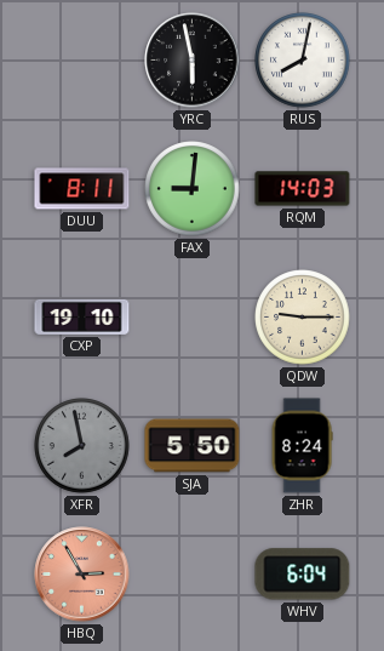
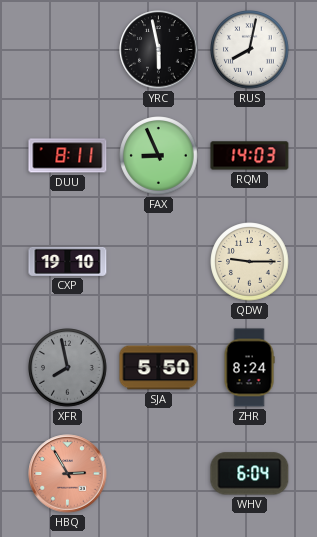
FAX: 9:01 -> 8:56
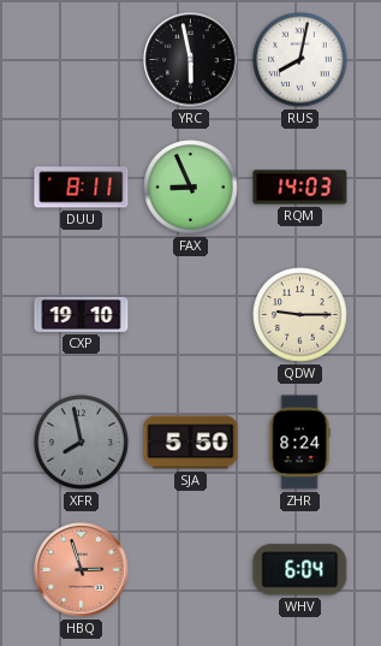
HBQ: 2:55 -> 2:57
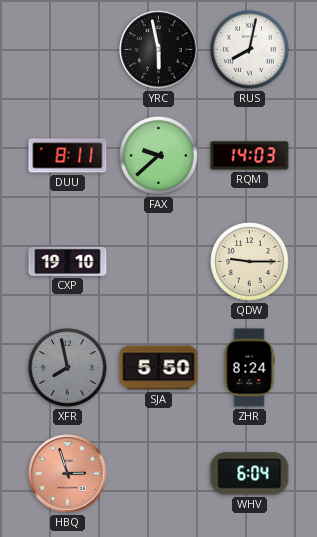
FAX: 8:56 -> 9:38
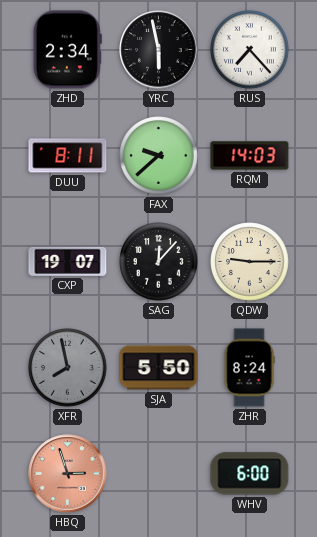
ZHD: none -> 2:34
RUS: 8:02 -> 7:23
CXP: 19:10 -> 19:07
SAG: none -> 12:07
WHV: 6:04 -> 6:00
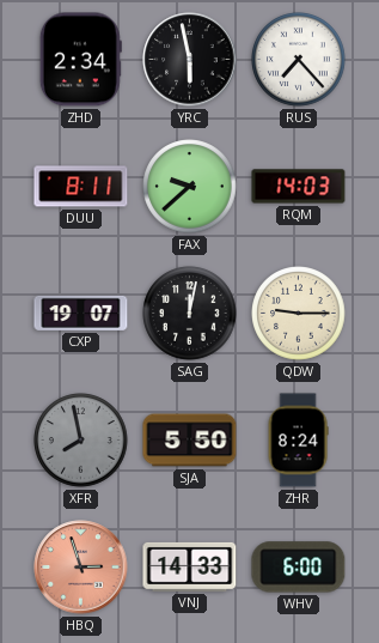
SAG: 12:07 -> 12:02
VNJ: none -> 14:33
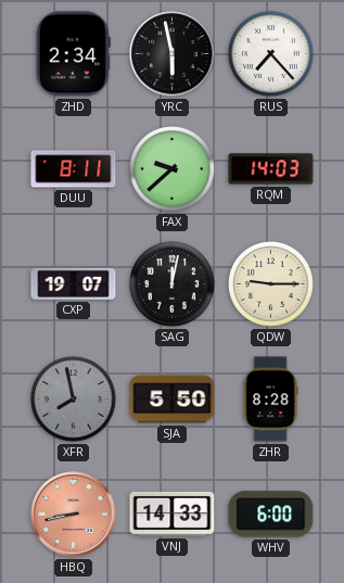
ZHR: 8:24 -> 8:28
HBQ: 2:57 -> 8:43
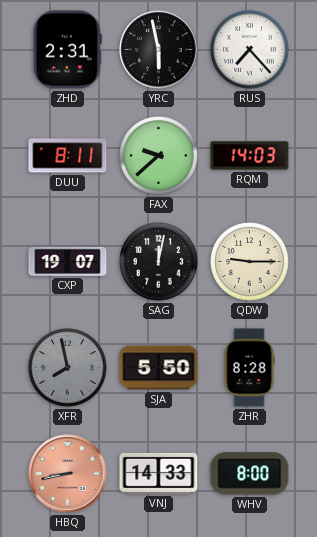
ZHD: 2:34 -> 2:31
WHV: 6:00 -> 8:00
